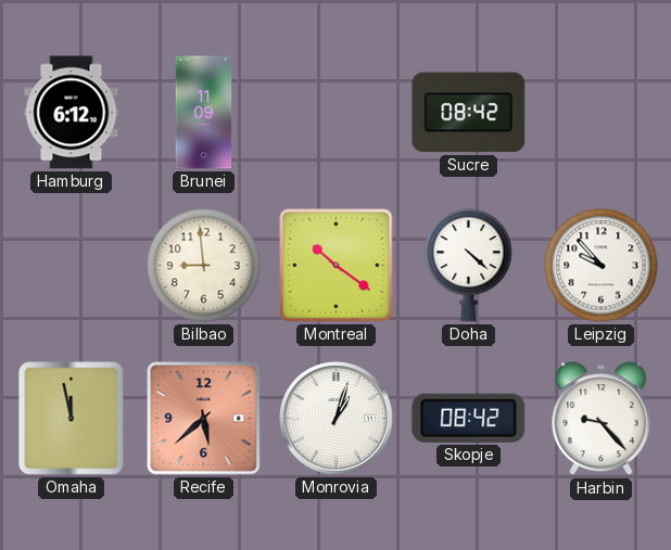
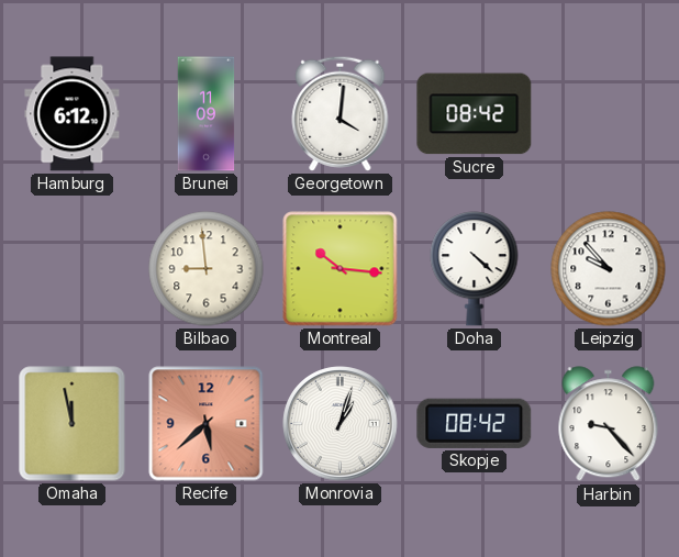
Georgetown: none -> 4:01
Montreal: 10:21 -> 10:16
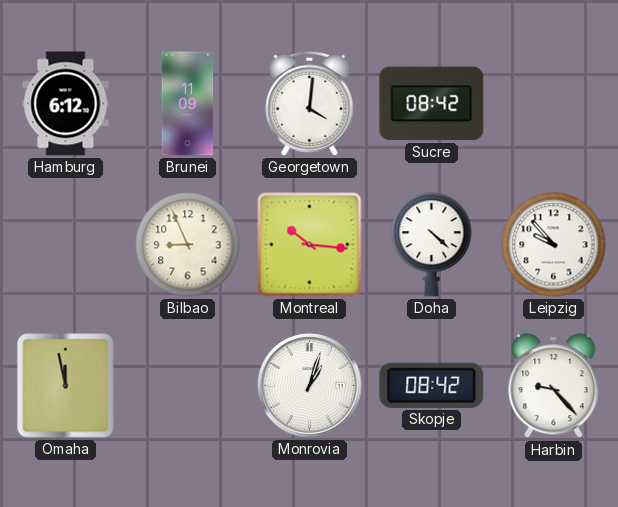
Bilbao: 8:59 -> 8:56
Recife: 5:38 -> none
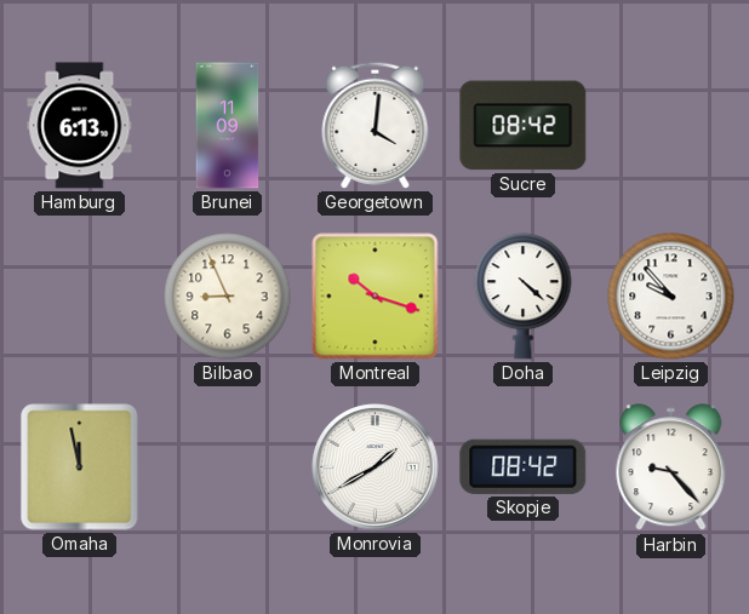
Hamburg: 6:12 -> 6:13
Montreal: 10:16 -> 10:18
Monrovia: 1:03 -> 1:40
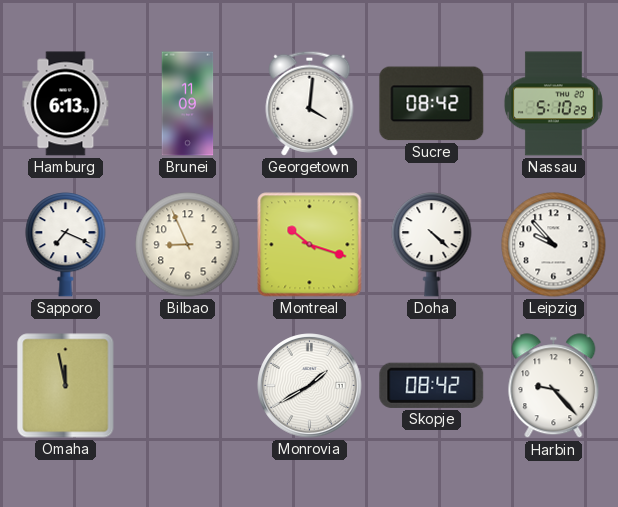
Nassau: none -> 5:10
Sapporo: none -> 7:19
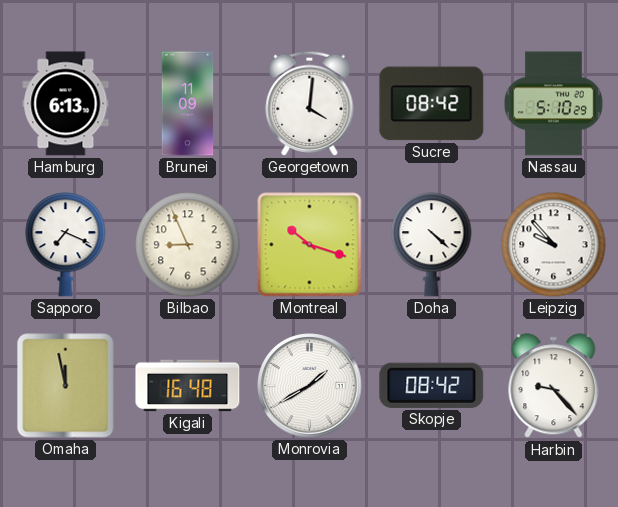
Kigali: none -> 16:48
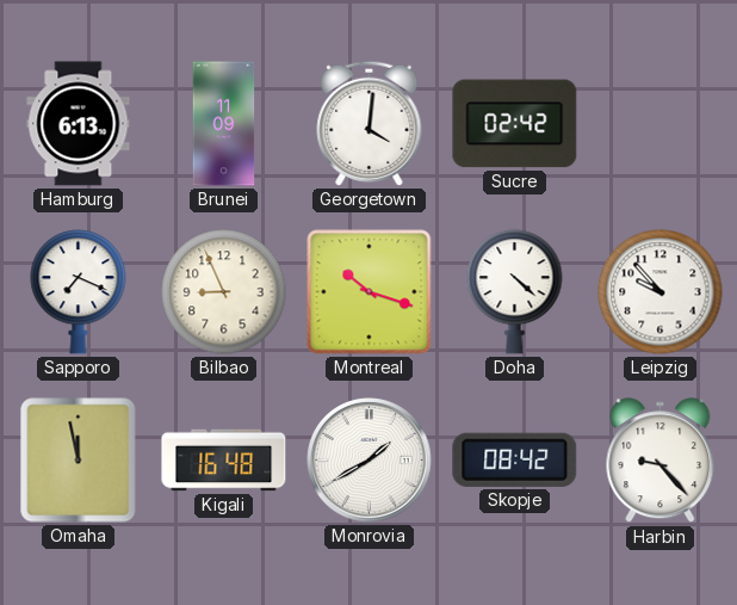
Sucre: 08:42 -> 02:42
Nassau: 5:10 -> none
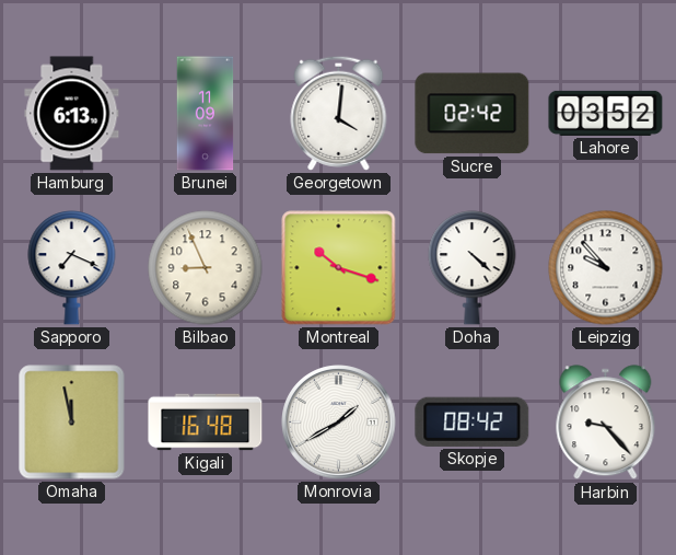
Lahore: none -> 03:52
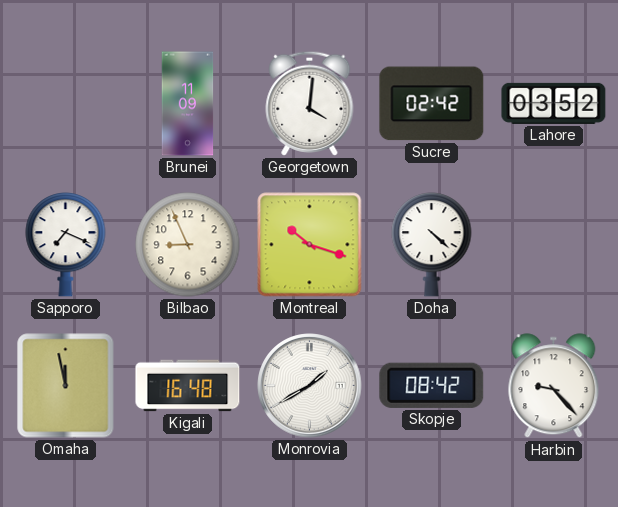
Hamburg: 6:13 -> none
Leipzig: 9:53 -> none
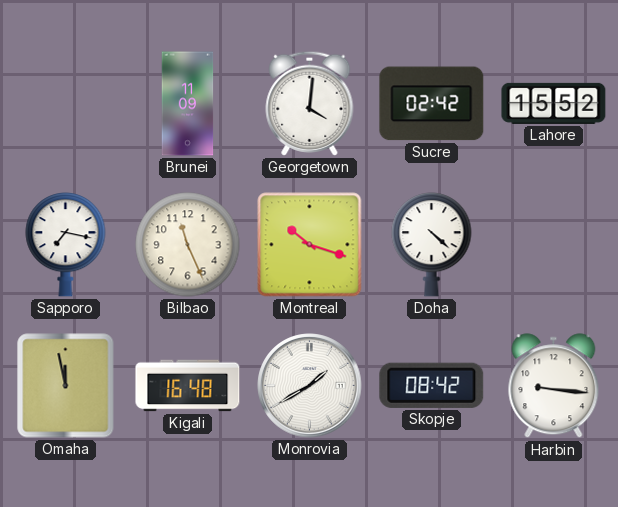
Lahore: 03:52 -> 15:52
Sapporo: 7:19 -> 7:17
Bilbao: 8:56 -> 11:26
Harbin: 9:23 -> 9:16
